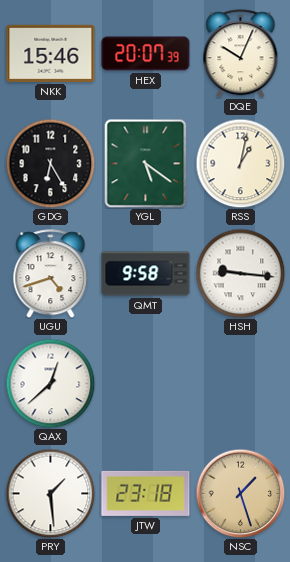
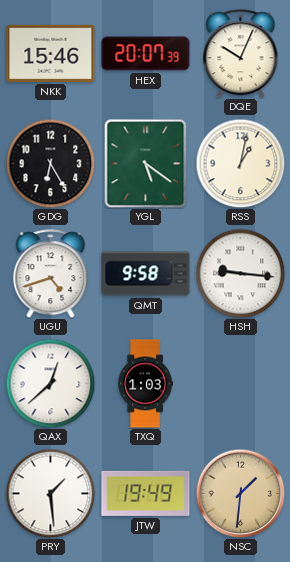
TXQ: none -> 1:03
JTW: 23:18 -> 19:49
NSC: 1:27 -> 1:31
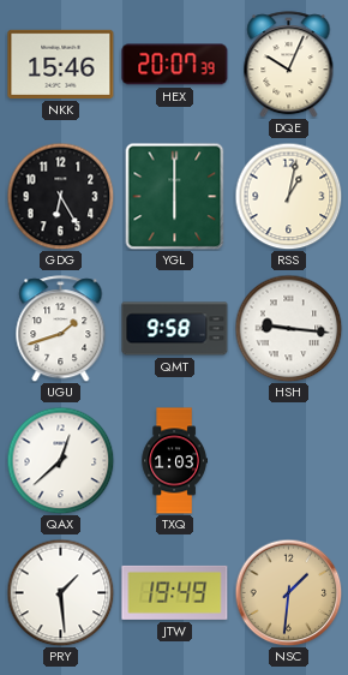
YGL: 5:21 -> 6:00
UGU: 4:42 -> 1:42
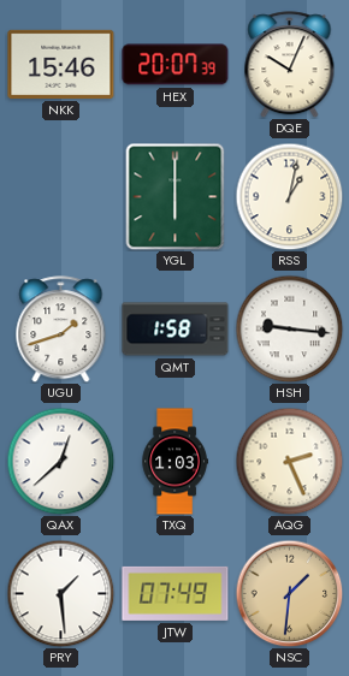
GDG: 6:25 -> none
QMT: 9:58 -> 1:58
AQG: none -> 2:26
JTW: 19:49 -> 07:49
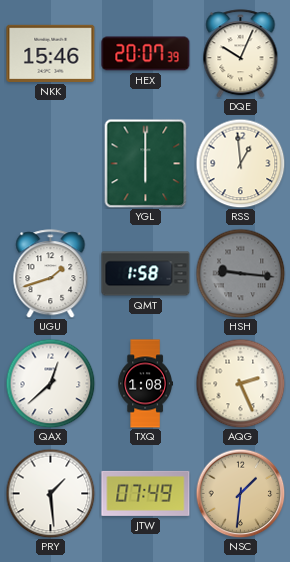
RSS: 1:02 -> 12:59
HSH dial: white -> grey
TXQ: 1:03 -> 1:08
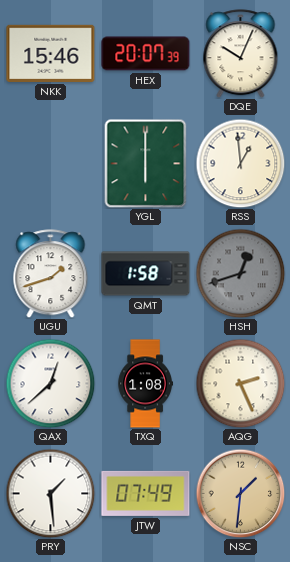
HSH: 9:16 -> 12:42
